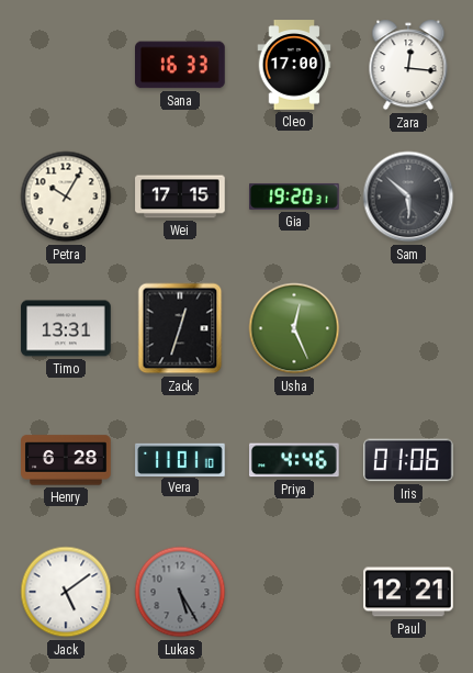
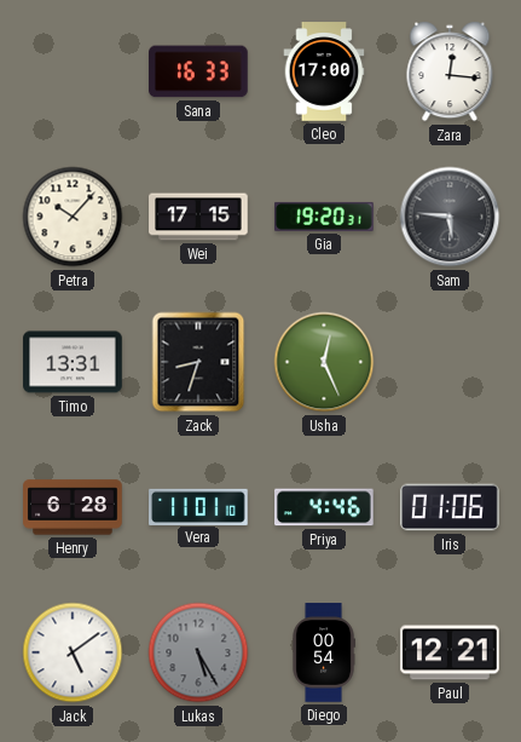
Petra: 10:05 -> 10:07
Sam: 5:52 -> 5:46
Zack: 12:33 -> 8:33
Diego: none -> 00:54
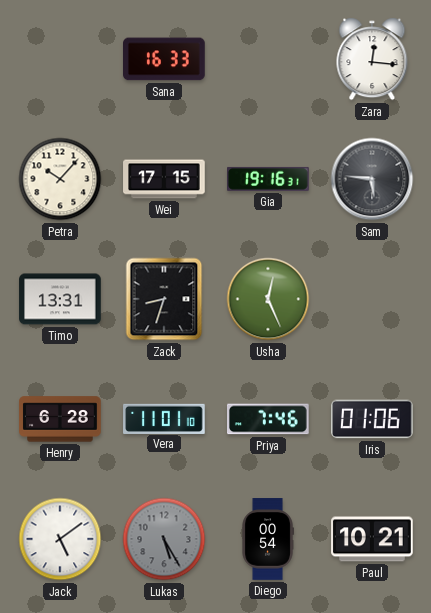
Cleo: 17:00 -> none
Gia: 19:20 -> 19:16
Priya: 4:46 -> 7:46
Paul: 12:21 -> 10:21
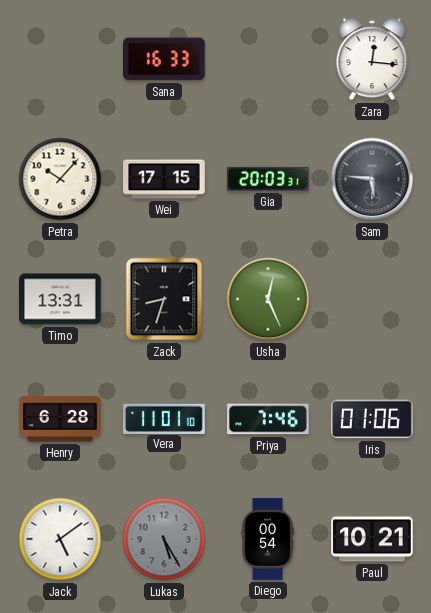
Gia: 19:16 -> 20:03
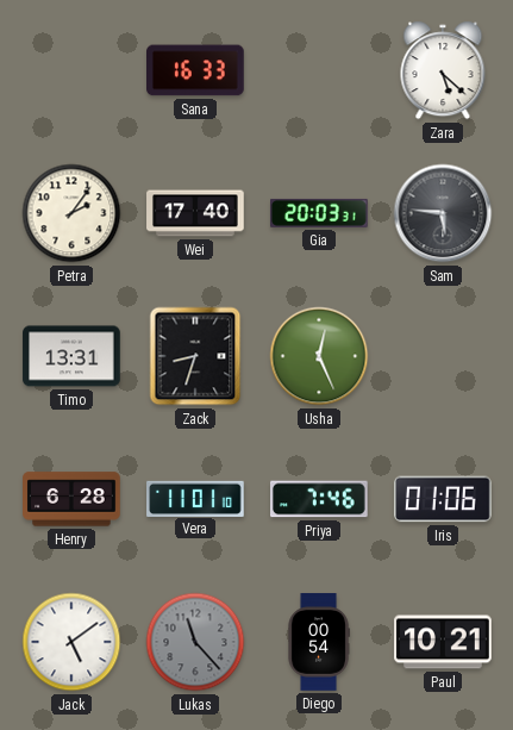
Zara: 12:16 -> 5:22
Petra: 10:07 -> 2:06
Wei: 17:15 -> 17:40
Lukas: 5:25 -> 11:23
